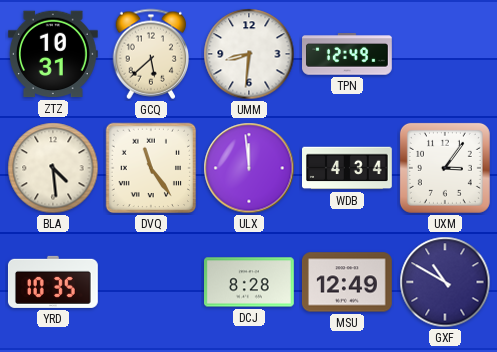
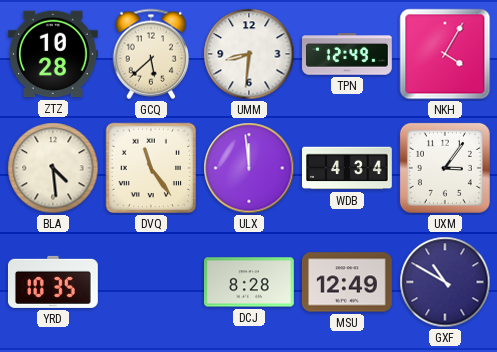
ZTZ: 10:31 -> 10:28
NKH: none -> 4:05
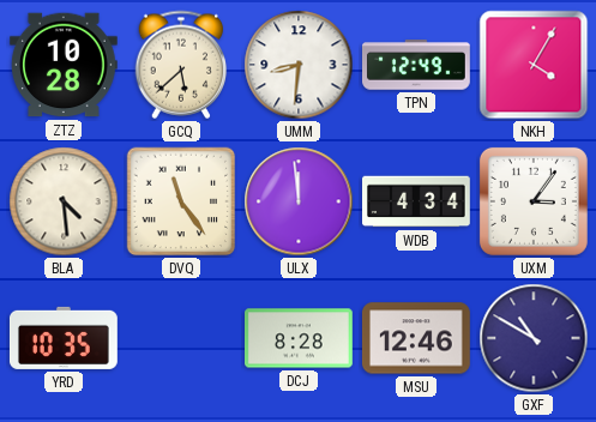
MSU: 12:49 -> 12:46
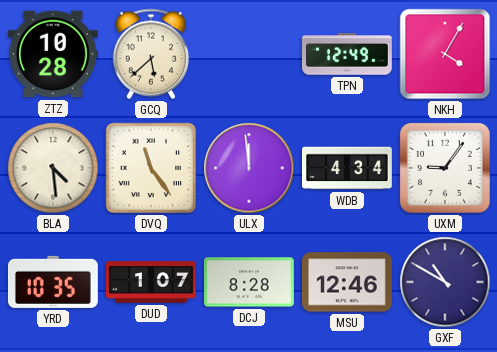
UMM: 8:31 -> none
UXM: 3:06 -> 9:06
DUD: none -> 1:07
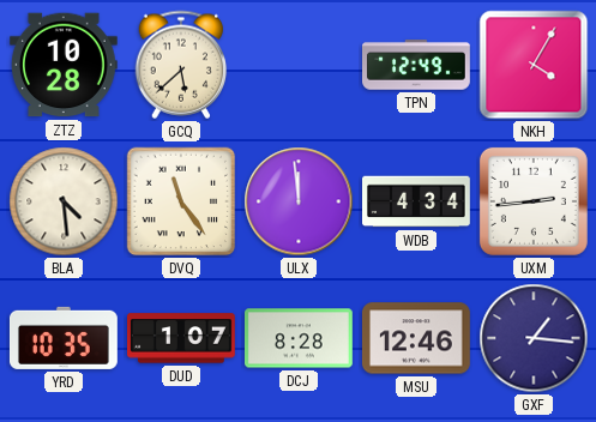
UXM: 9:06 -> 2:44
GXF: 10:50 -> 1:16
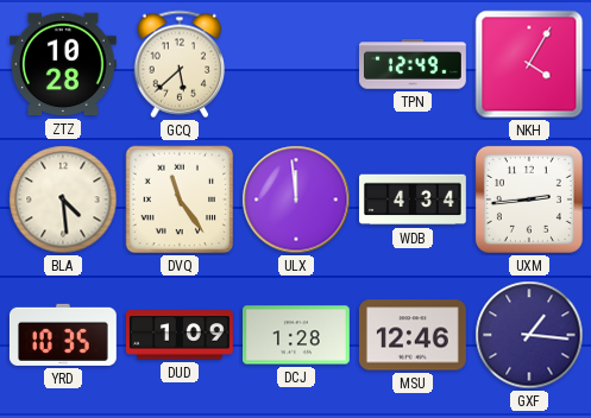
DUD: 1:07 -> 1:09
DCJ: 8:28 -> 1:28
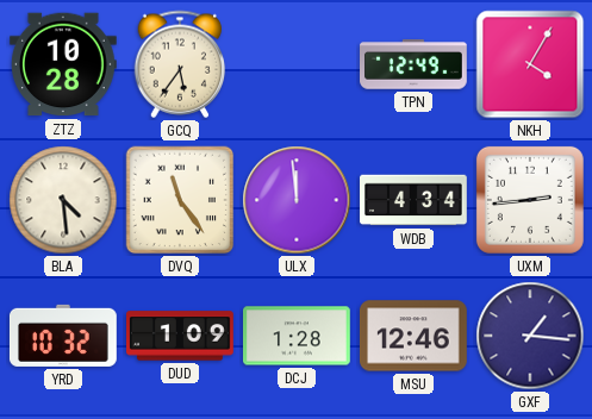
GCQ: 5:38 -> 5:36
YRD: 10:35 -> 10:32
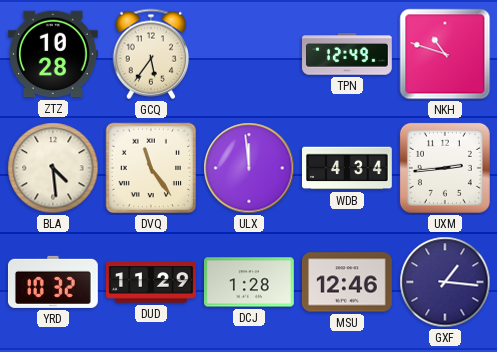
NKH: 4:05 -> 10:48
DUD: 1:09 -> 11:29
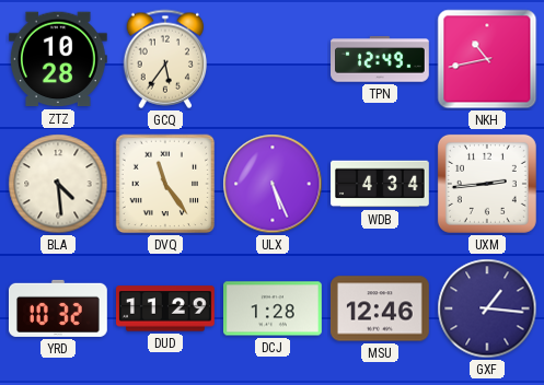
NKH: 10:48 -> 10:43
ULX: 11:59 -> 5:26
